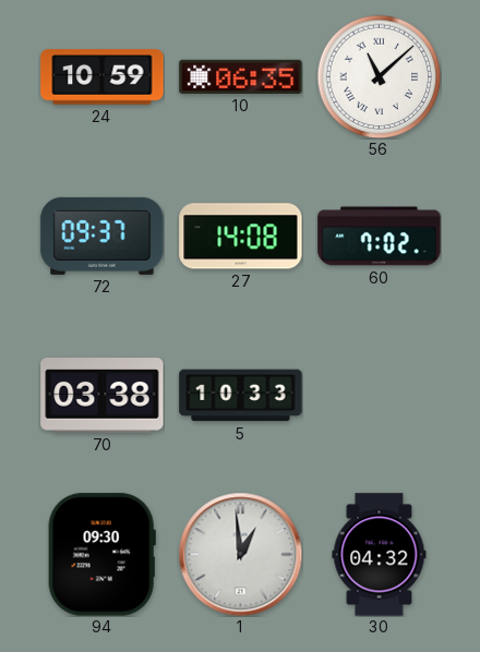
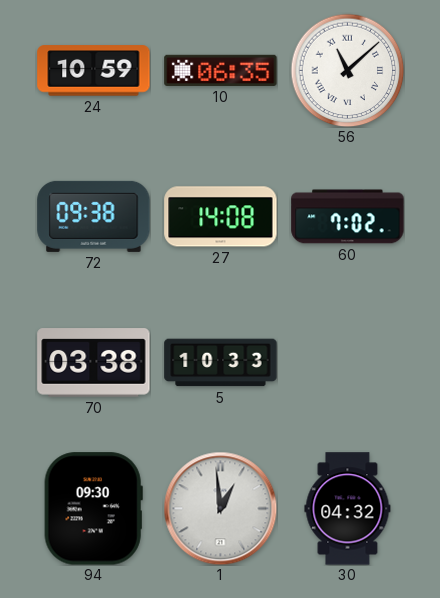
72: 09:37 -> 09:38
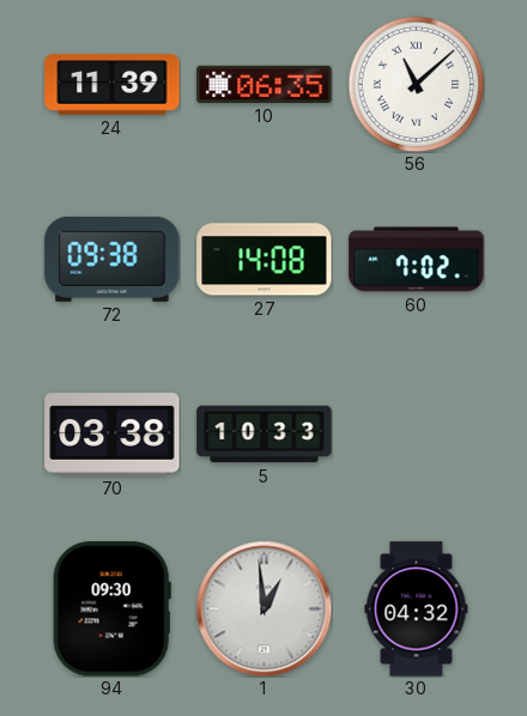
24: 10:59 -> 11:39
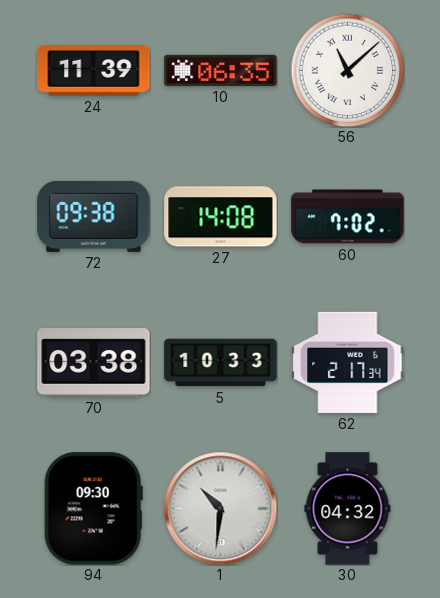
62: none -> 2:17
1: 12:59 -> 10:31
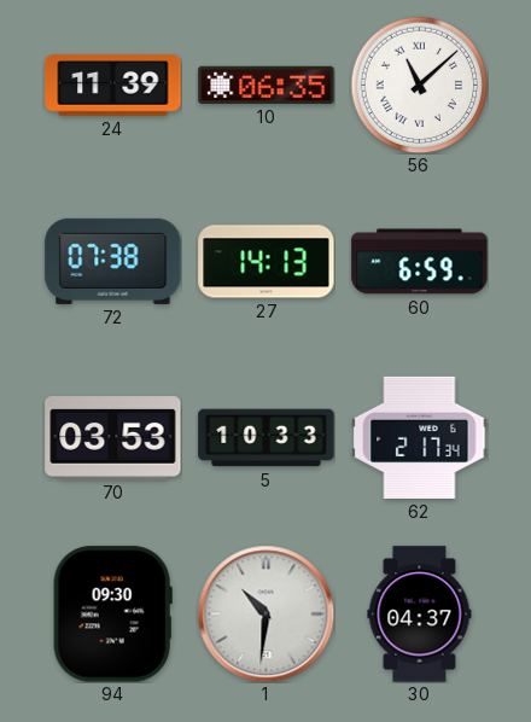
72: 09:38 -> 07:38
27: 14:08 -> 14:13
60: 7:02 -> 6:59
70: 03:38 -> 03:53
30: 04:32 -> 04:37
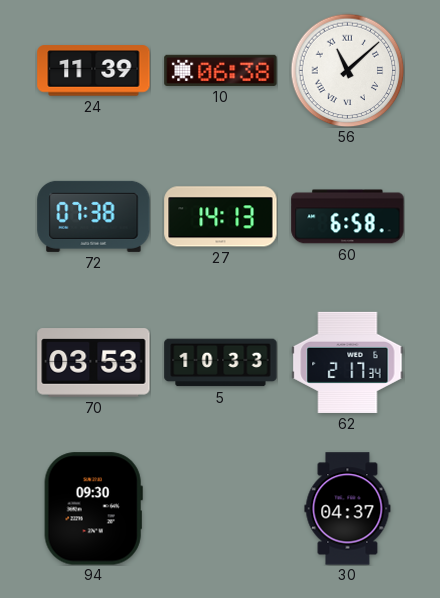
10: 06:35 -> 06:38
60: 6:59 -> 6:58
1: 10:31 -> none
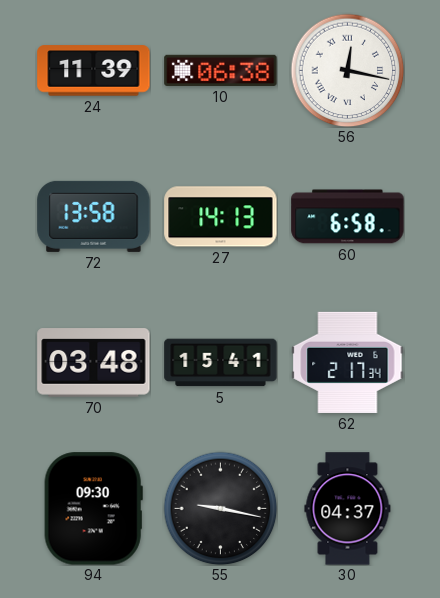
56: 11:08 -> 12:17
72: 07:38 -> 13:58
70: 03:53 -> 03:48
5: 10:33 -> 15:41
55: none -> 9:17
